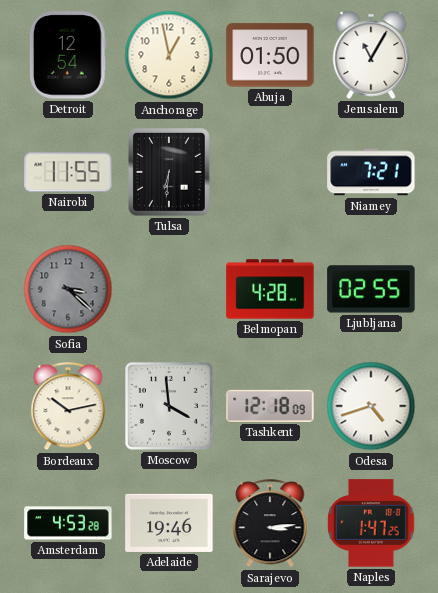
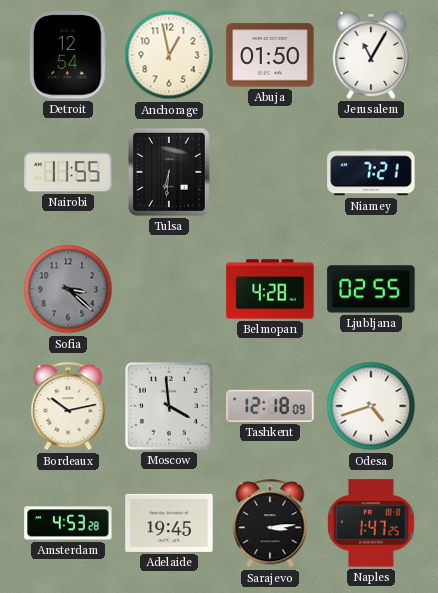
Adelaide: 19:46 -> 19:45
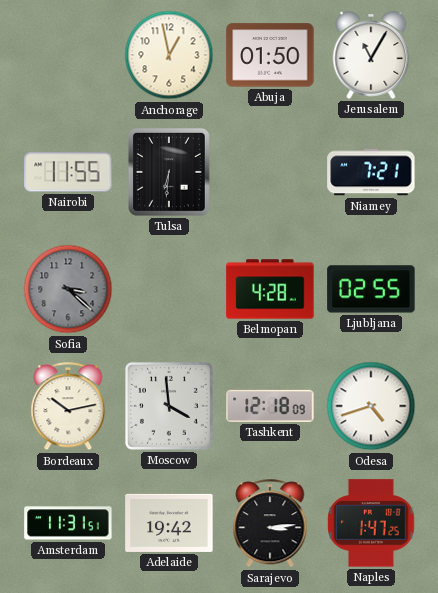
Detroit: 12:54 -> none
Amsterdam: 4:53 -> 11:31
Adelaide: 19:45 -> 19:42
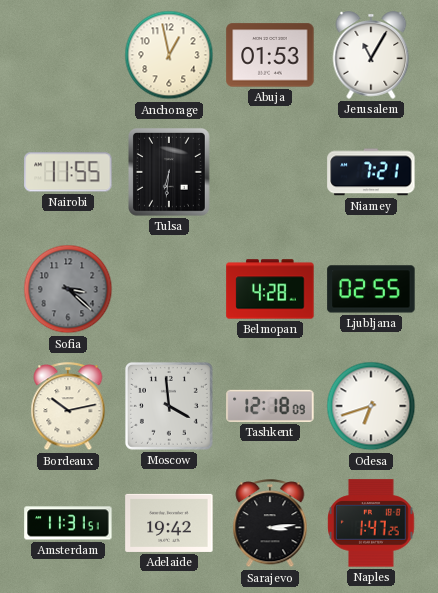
Abuja: 01:50 -> 01:53
Odesa: 4:42 -> 6:42
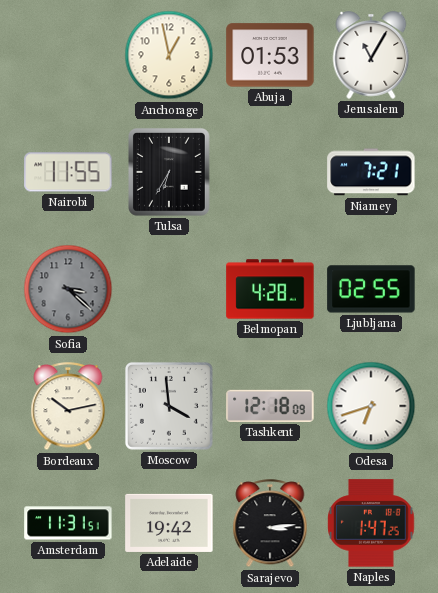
Tulsa: 6:31 -> 6:35
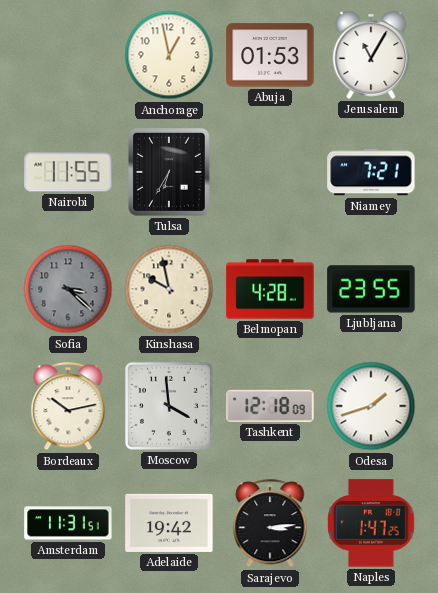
Kinshasa: none -> 9:58
Ljubljana: 02:55 -> 23:55
Odesa: 6:42 -> 1:42
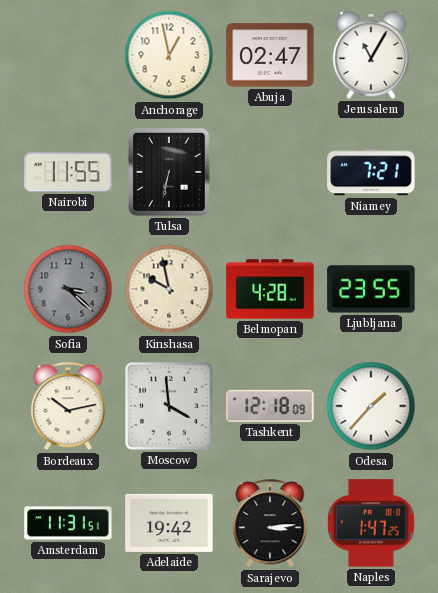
Abuja: 01:53 -> 02:47
Tulsa: 6:35 -> 6:32
Odesa: 1:42 -> 1:37
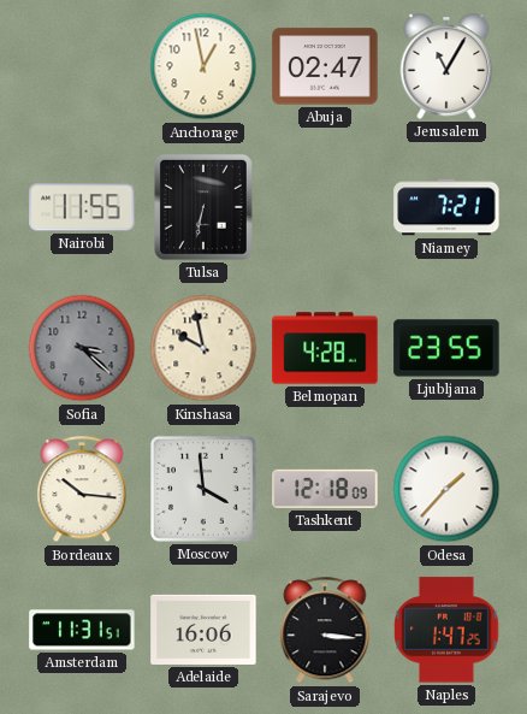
Bordeaux: 10:13 -> 10:16
Adelaide: 19:42 -> 16:06
Sarajevo: 3:14 -> 3:16
